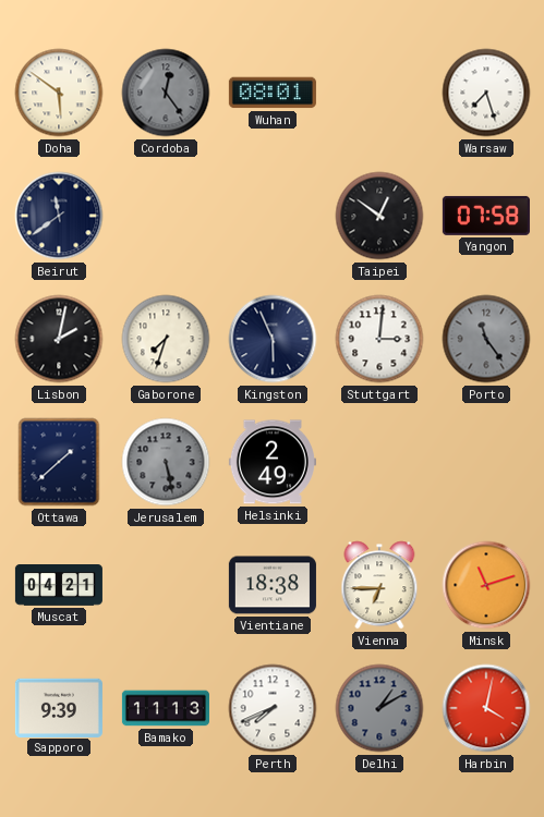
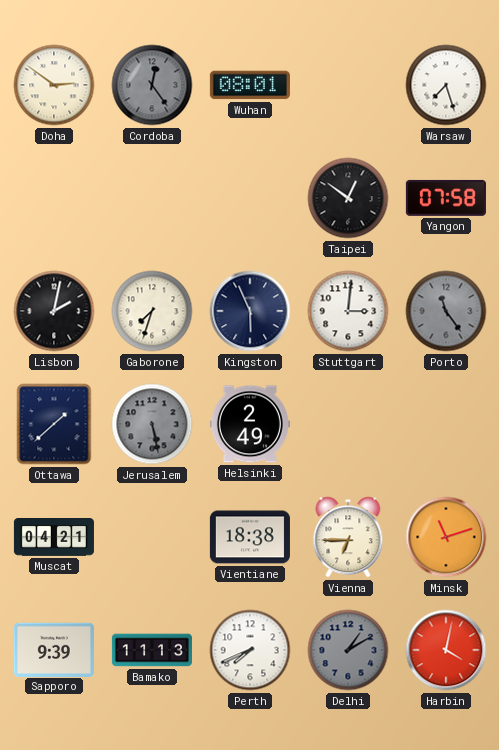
Doha: 5:51 -> 2:51
Beirut: 11:39 -> none
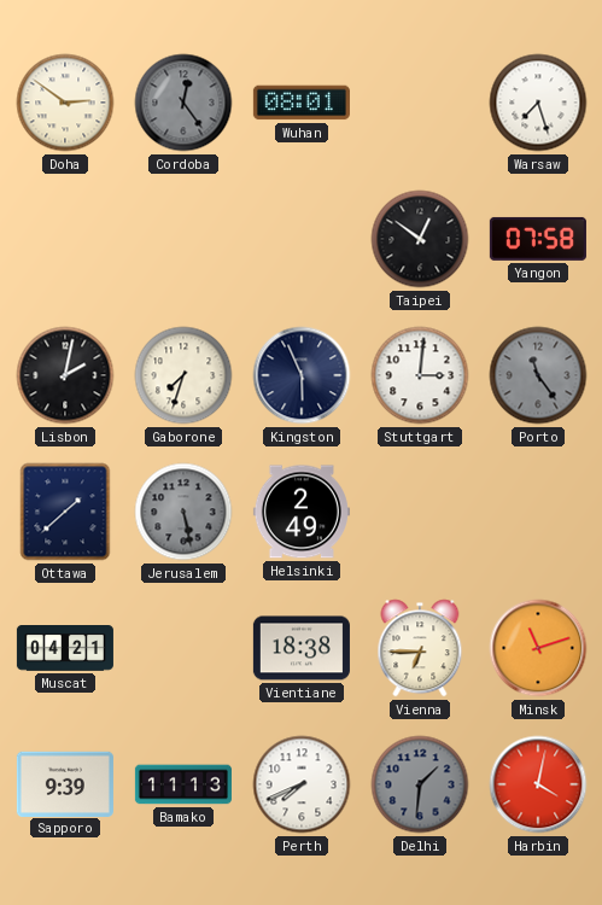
Delhi: 1:10 -> 1:31
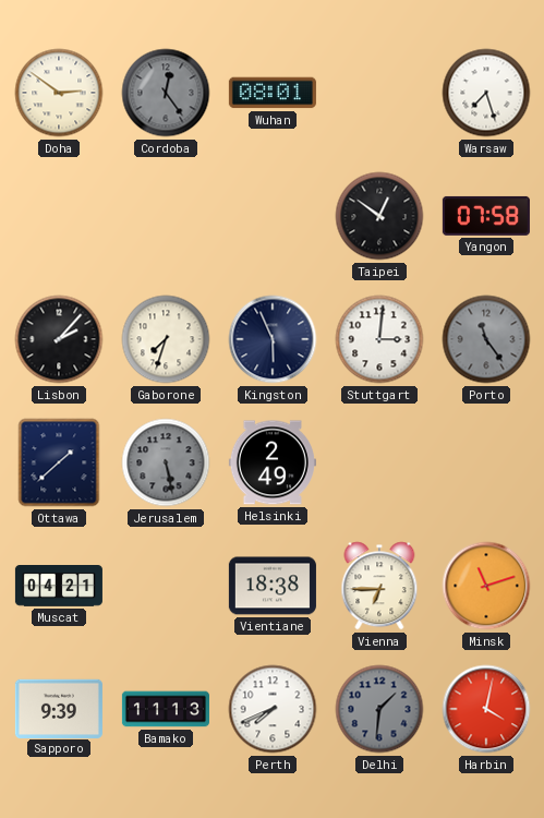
Lisbon: 2:02 -> 2:07
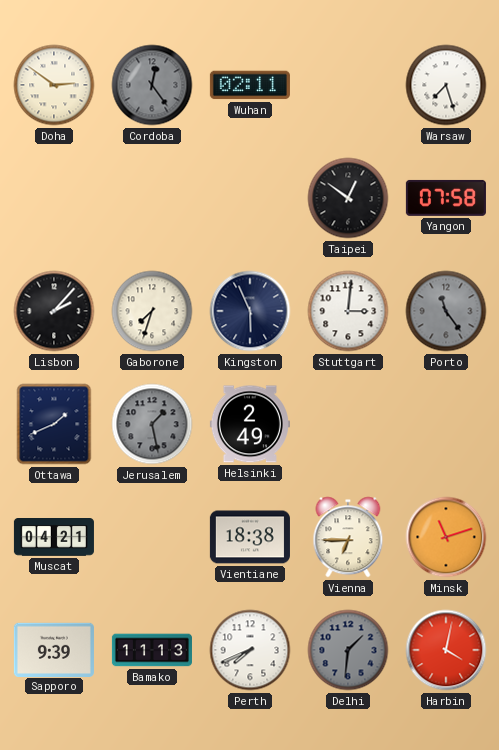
Wuhan: 08:01 -> 02:11
Ottawa: 1:38 -> 1:41
Jerusalem: 5:28 -> 1:28
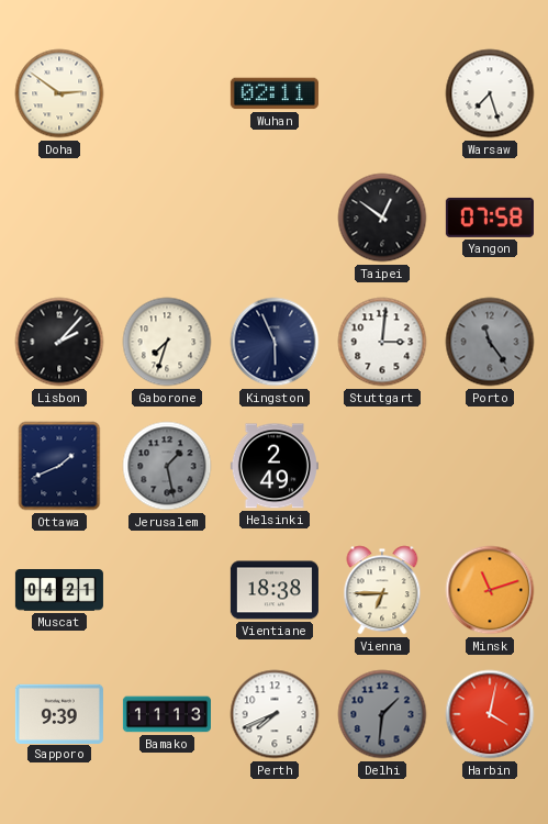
Cordoba: 12:24 -> none
